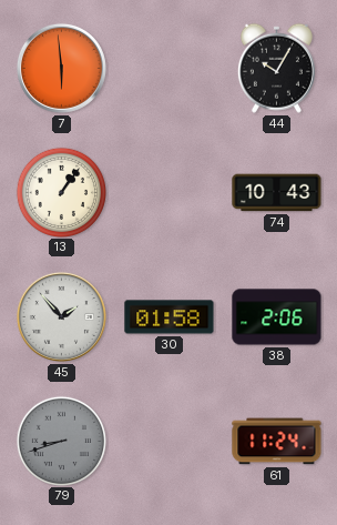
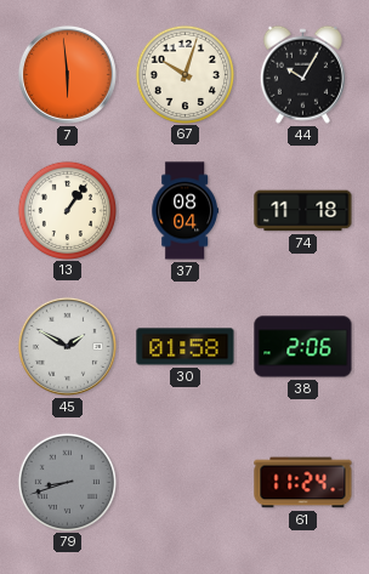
67: none -> 10:03
37: none -> 08:04
74: 10:43 -> 11:18
45: 1:53 -> 1:50
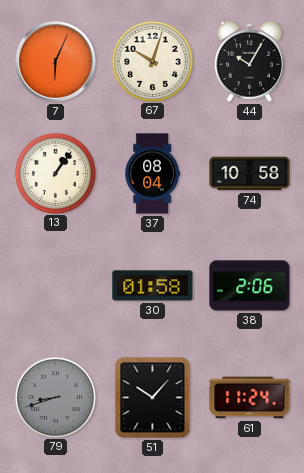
7: 5:59 -> 6:04
74: 11:18 -> 10:58
45: 1:50 -> none
51: none -> 10:07
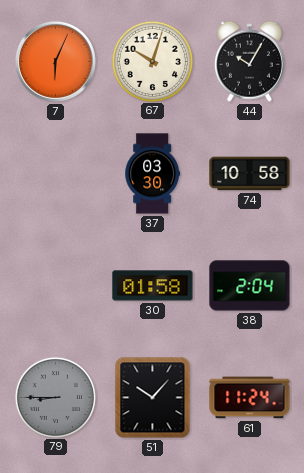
13: 1:06 -> none
37: 08:04 -> 03:30
38: 2:06 -> 2:04
79: 8:42 -> 8:45
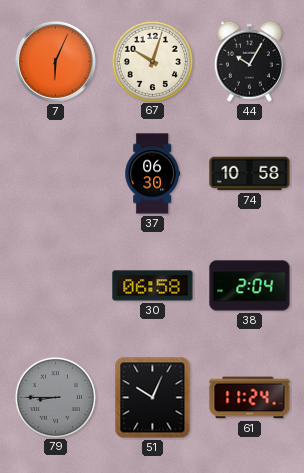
37: 03:30 -> 06:30
30: 01:58 -> 06:58
51: 10:07 -> 10:04
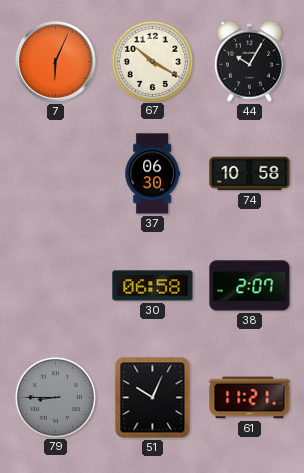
67: 10:03 -> 10:20
38: 2:04 -> 2:07
61: 11:24 -> 11:21
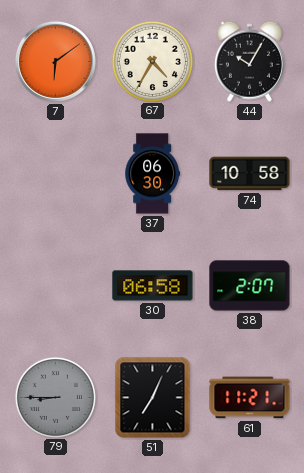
7: 6:04 -> 6:09
67: 10:20 -> 4:35
51: 10:04 -> 7:04
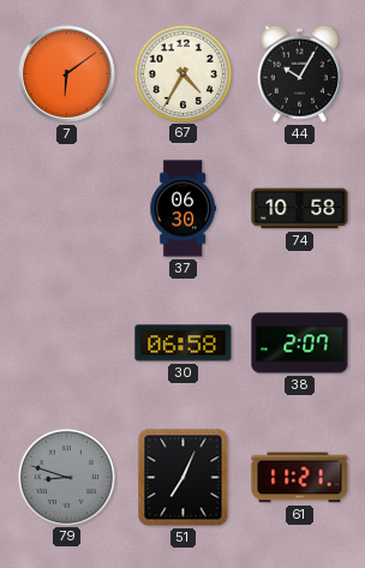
79: 8:45 -> 8:48
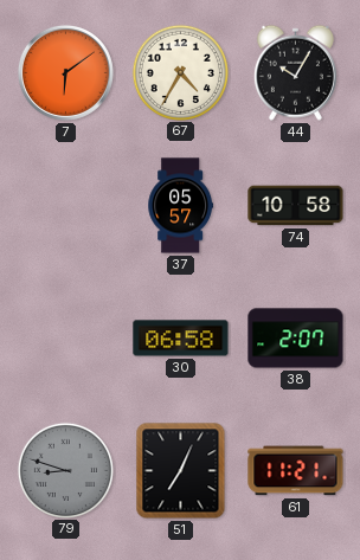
37: 06:30 -> 05:57
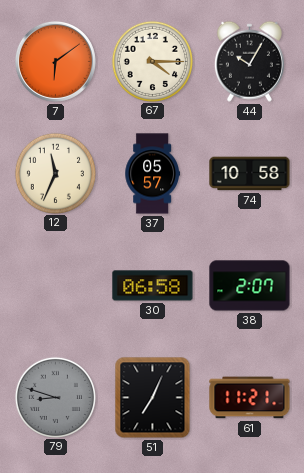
67: 4:35 -> 4:15
12: none -> 11:34
